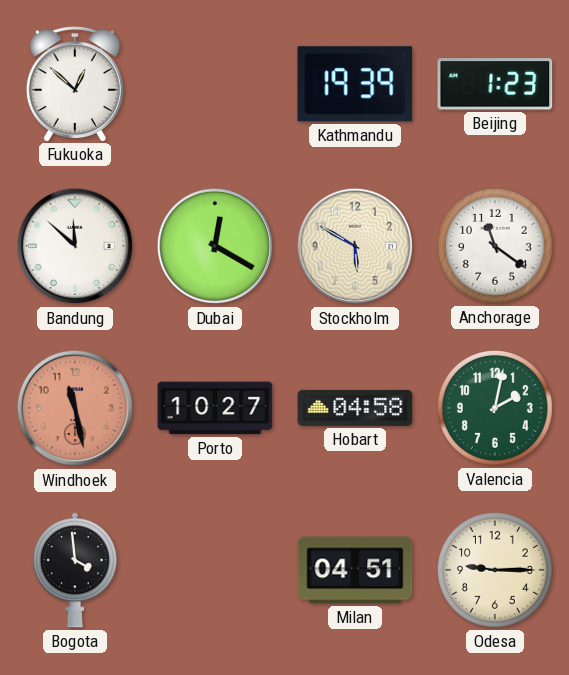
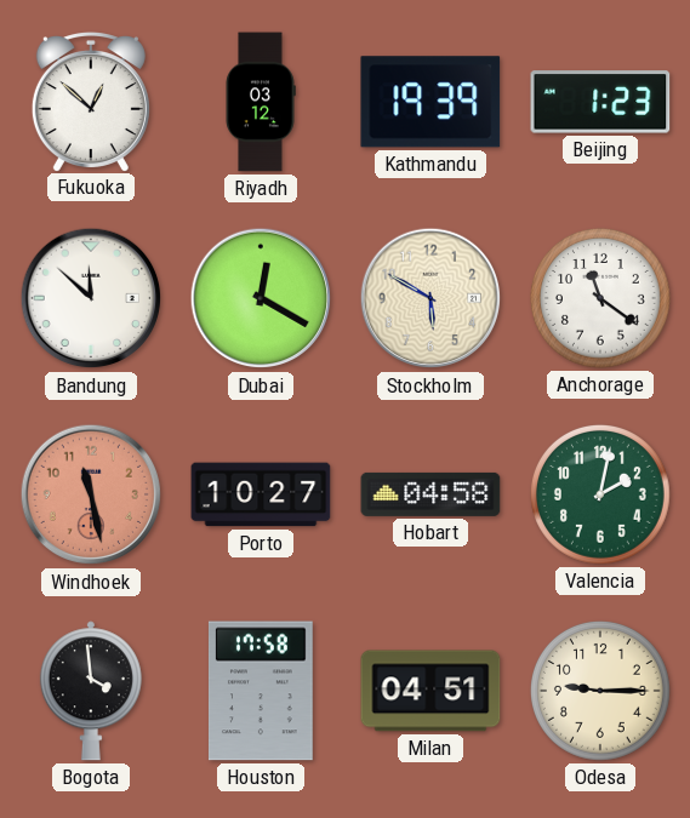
Riyadh: none -> 03:12
Houston: none -> 17:58
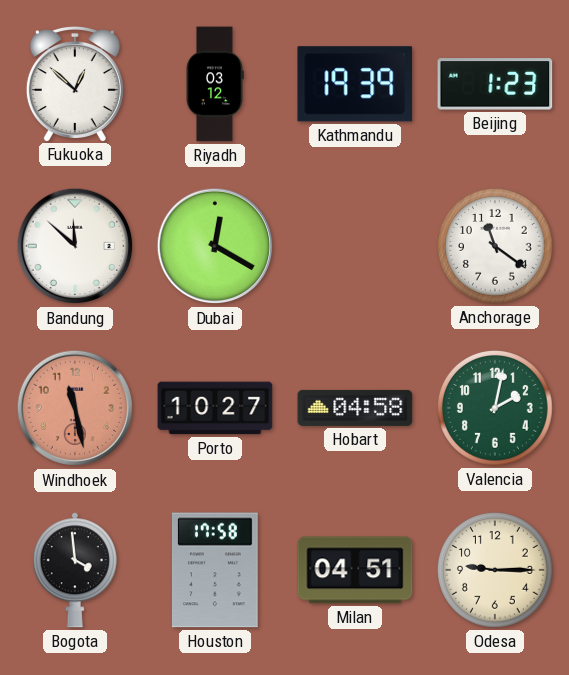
Stockholm: 5:50 -> none
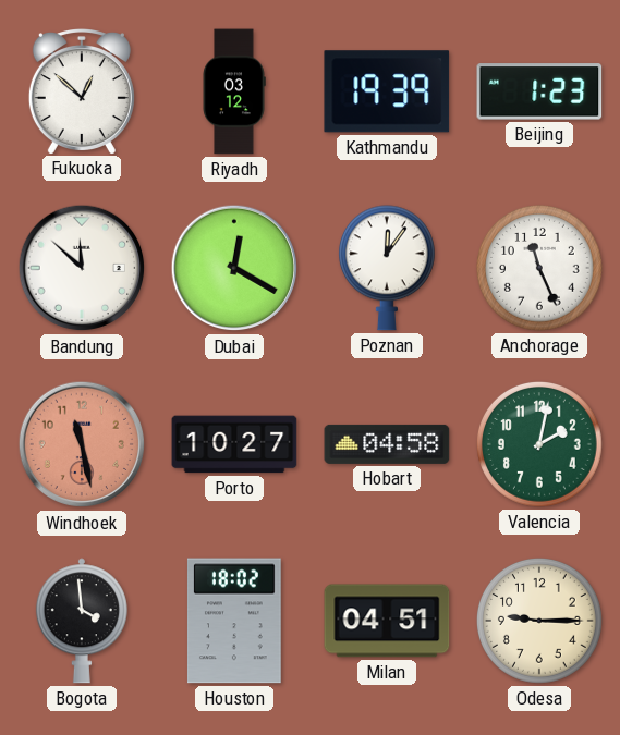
Poznan: none -> 12:06
Anchorage: 11:21 -> 11:26
Houston: 17:58 -> 18:02
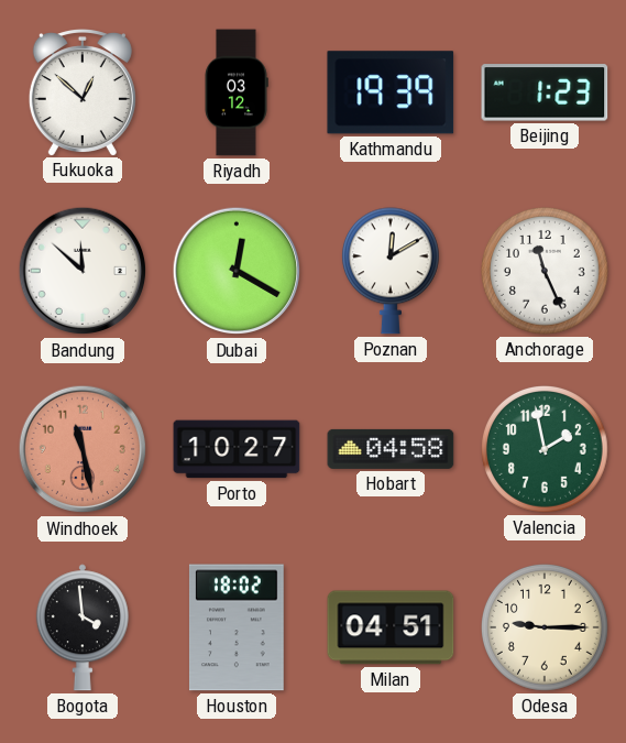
Poznan: 12:06 -> 12:10
Valencia: 2:02 -> 1:58
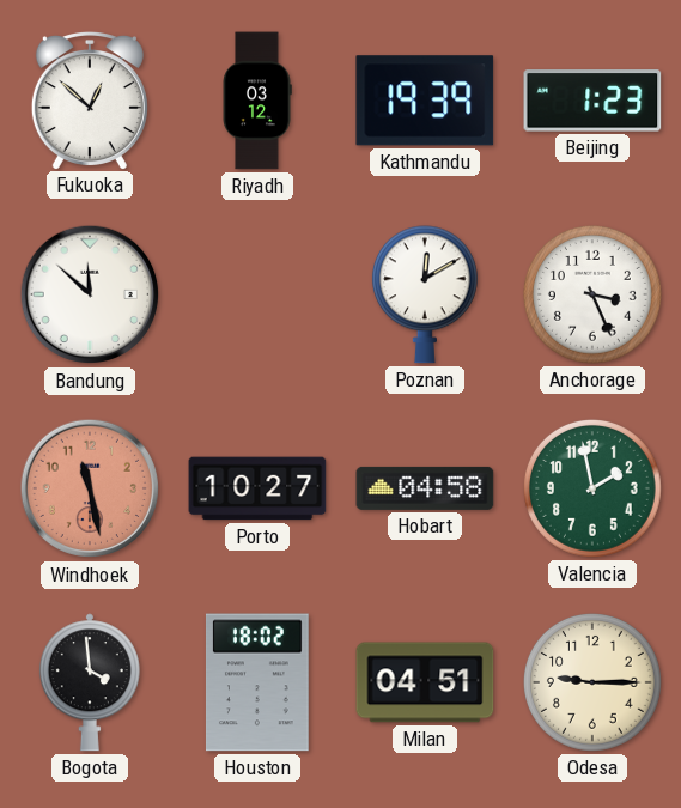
Dubai: 12:20 -> none
Anchorage: 11:26 -> 3:26
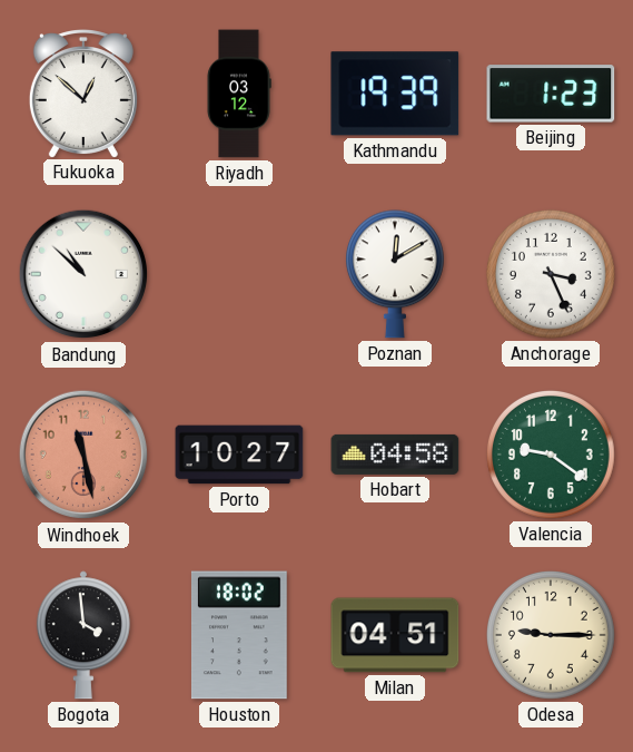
Bandung: 11:52 -> 10:52
Valencia: 1:58 -> 9:21
